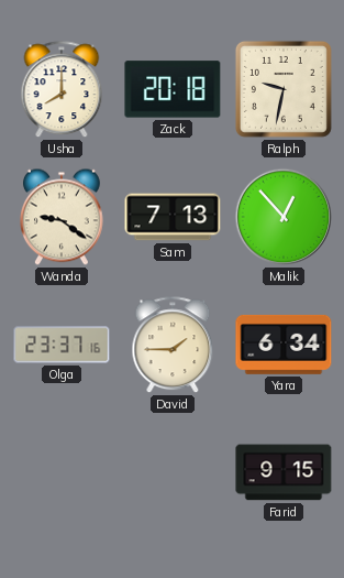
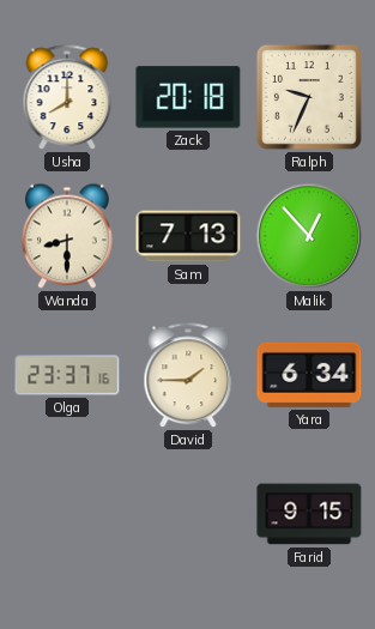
Ralph: 9:32 -> 9:34
Wanda: 9:21 -> 8:30
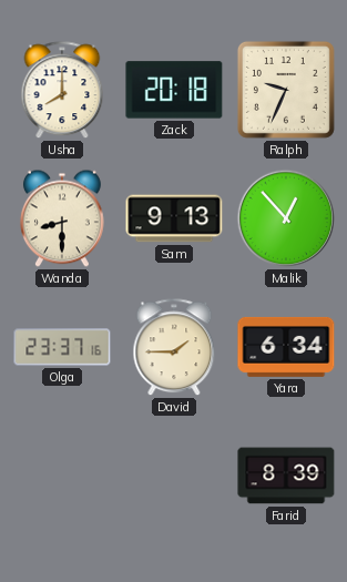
Sam: 7:13 -> 9:13
Farid: 9:15 -> 8:39
